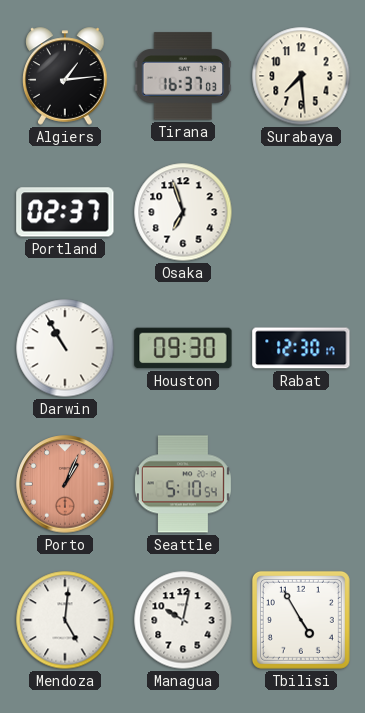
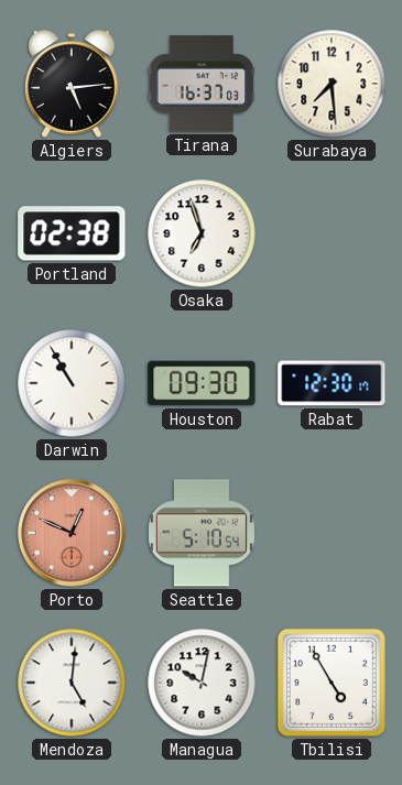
Algiers: 1:14 -> 5:14
Portland: 02:37 -> 02:38
Porto: 1:04 -> 12:49
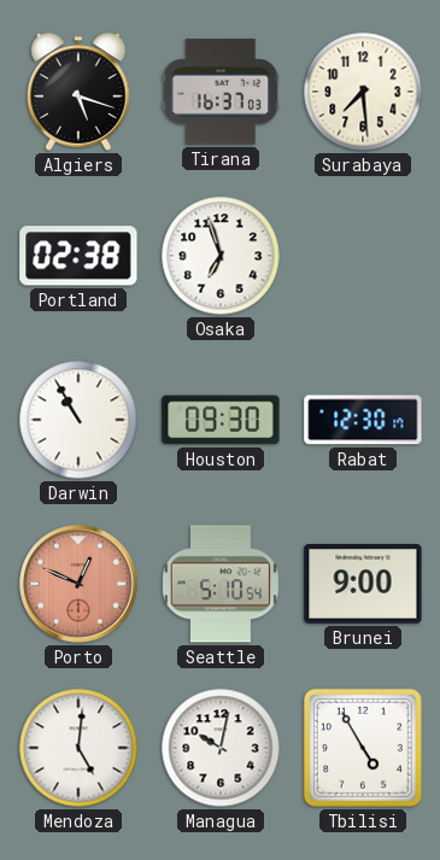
Algiers: 5:14 -> 5:18
Brunei: none -> 9:00
